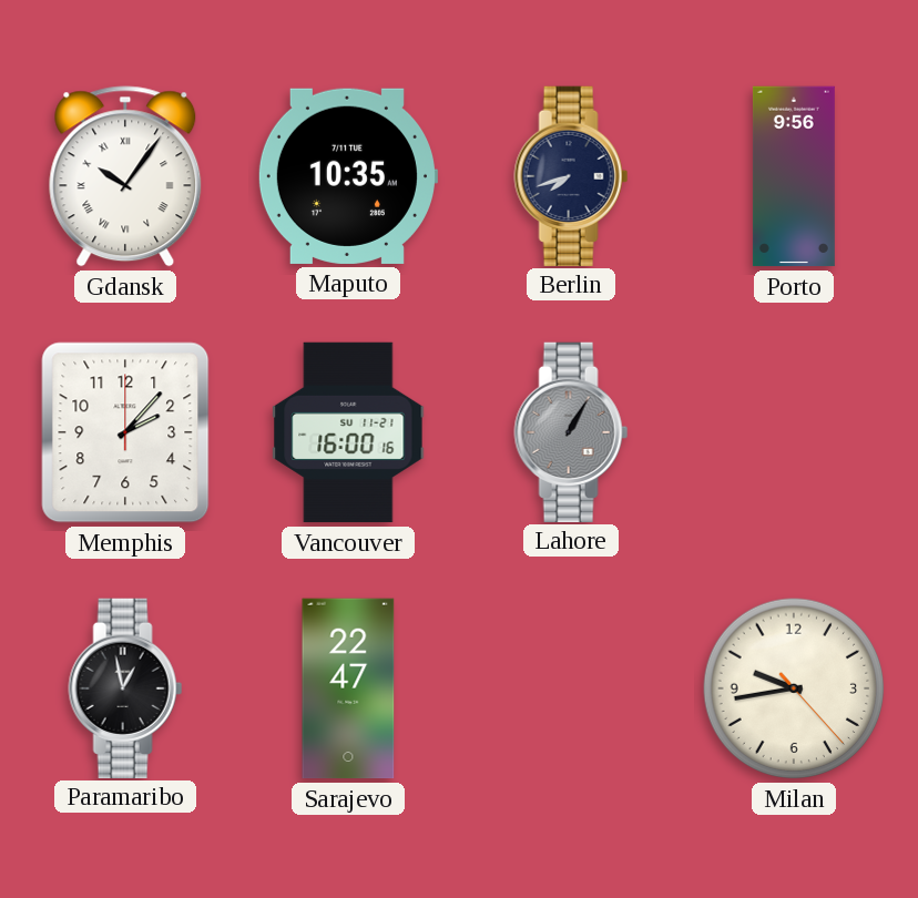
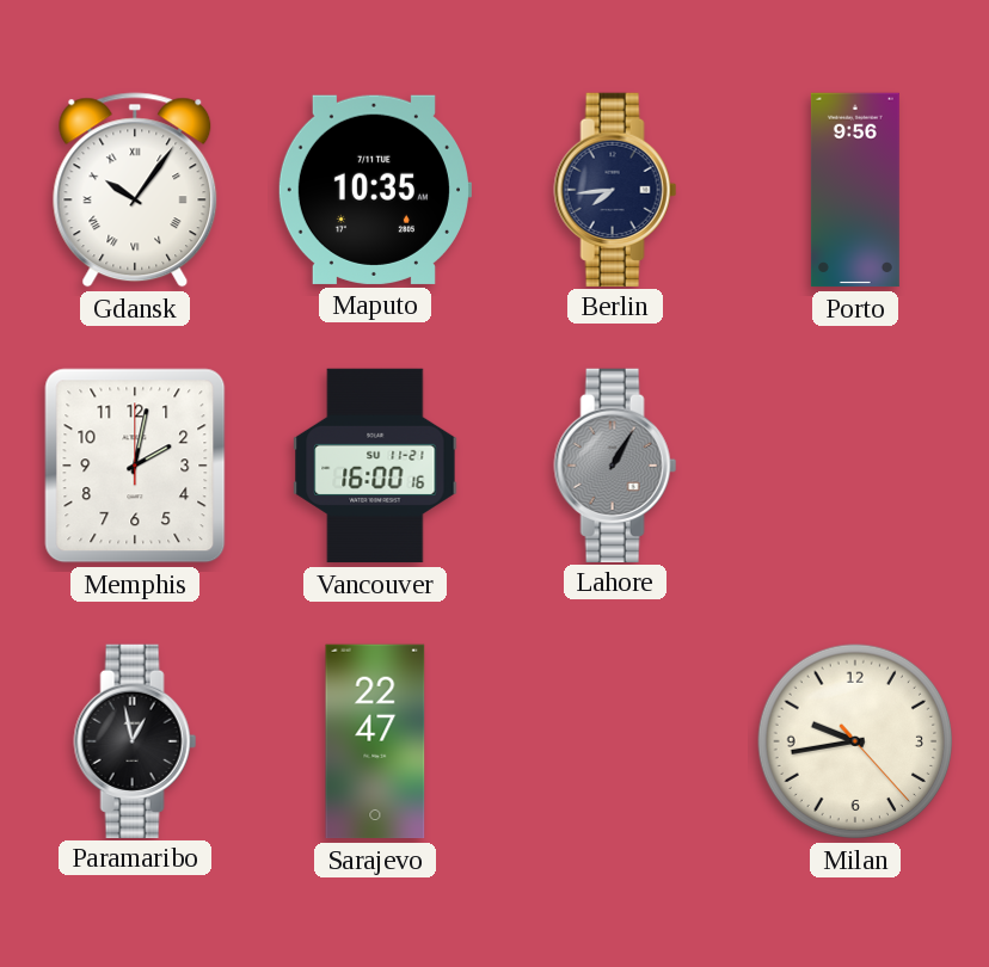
Berlin: 7:42 -> 7:44
Memphis: 2:07 -> 2:02
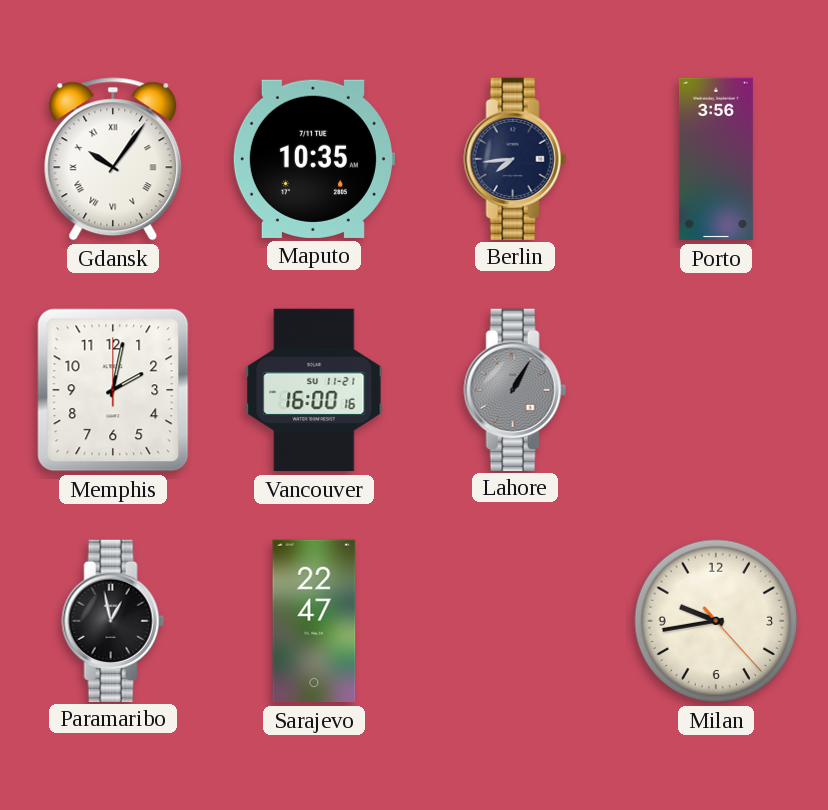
Porto: 9:56 -> 3:56
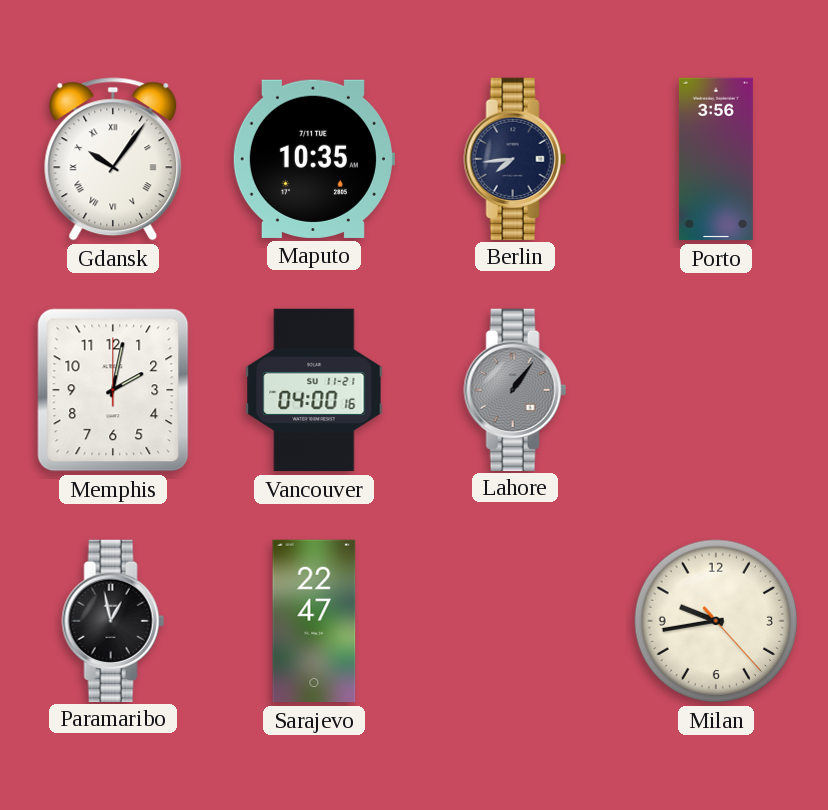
Vancouver: 16:00 -> 04:00
Lahore: 1:05 -> 1:06
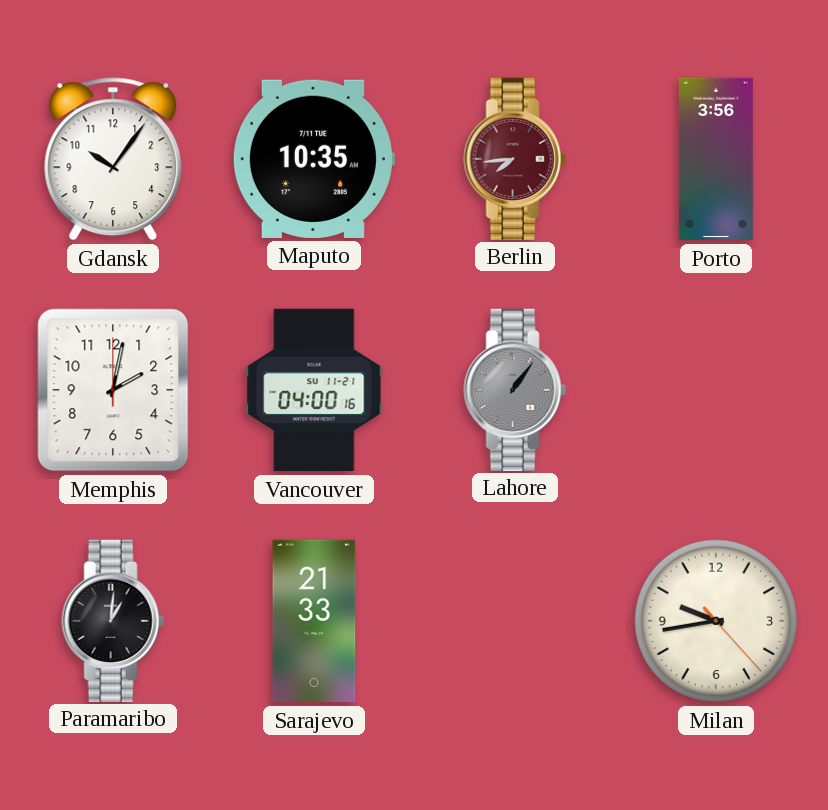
Gdansk numerals: Roman -> Arabic
Berlin dial: navy -> burgundy
Paramaribo: 12:58 -> 1:01
Sarajevo: 22:47 -> 21:33
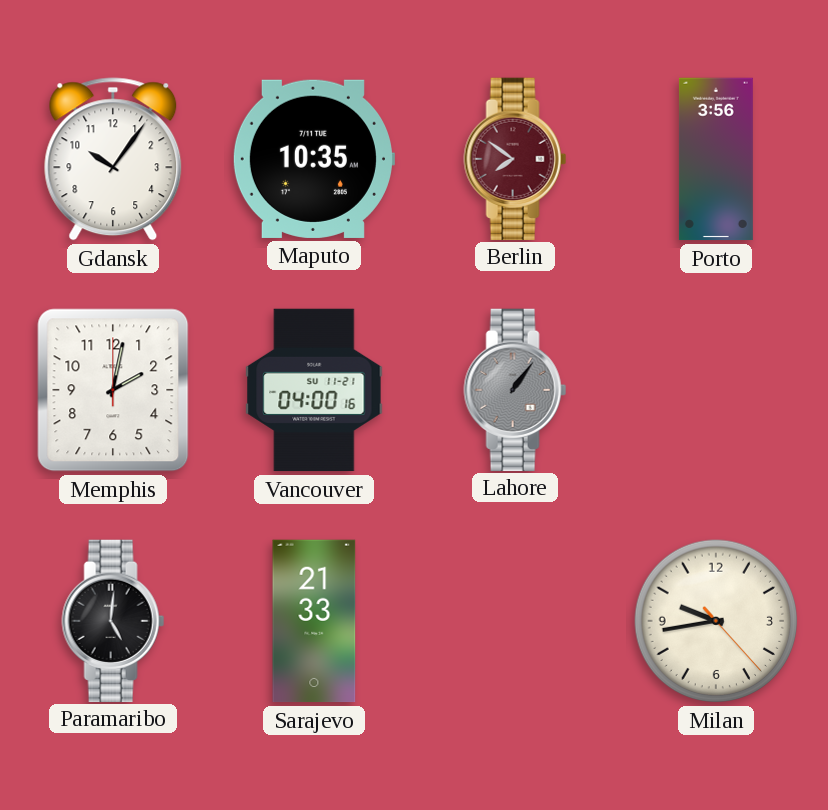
Berlin: 7:44 -> 7:51
Paramaribo: 1:01 -> 5:01
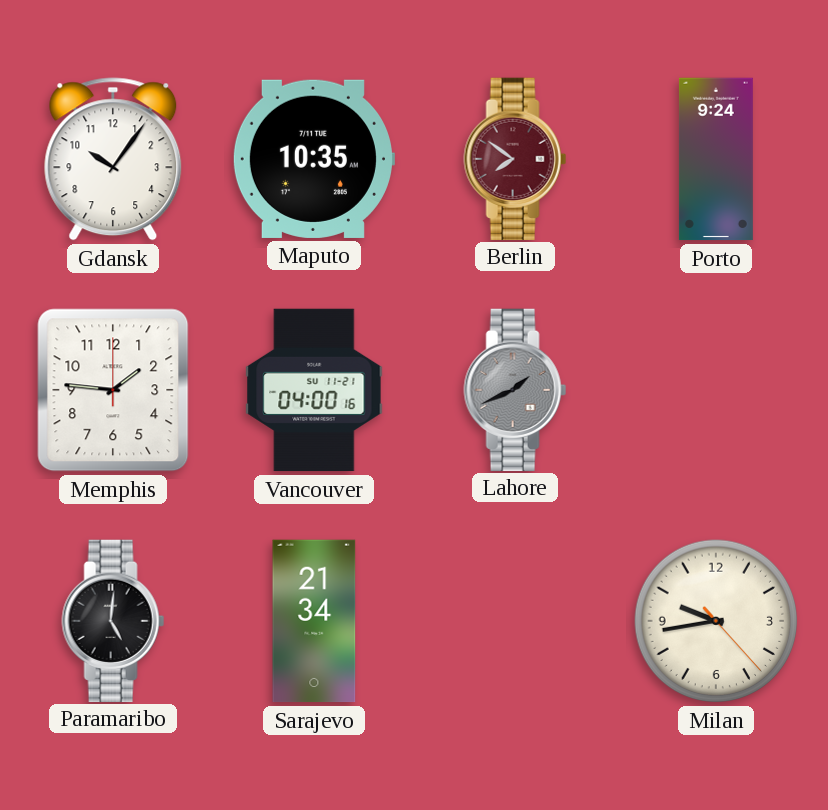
Porto: 3:56 -> 9:24
Memphis: 2:02 -> 1:46
Lahore: 1:06 -> 1:41
Sarajevo: 21:33 -> 21:34
